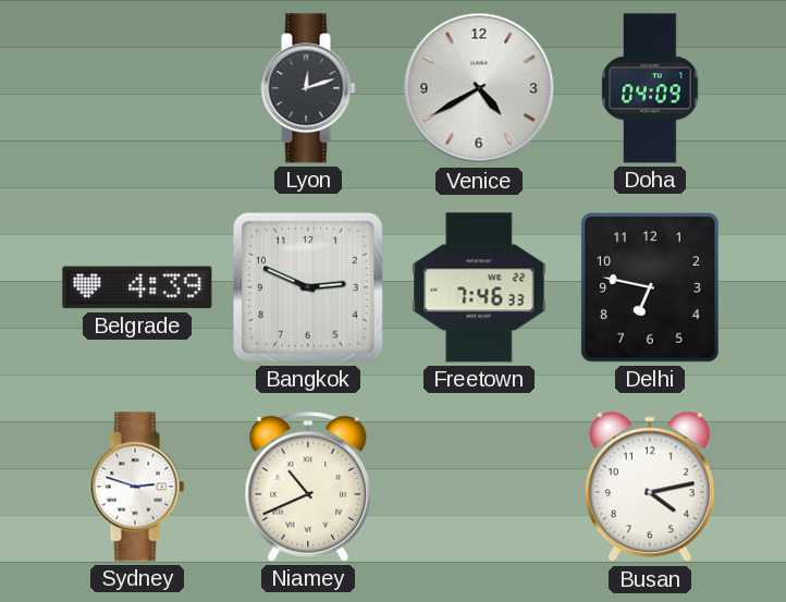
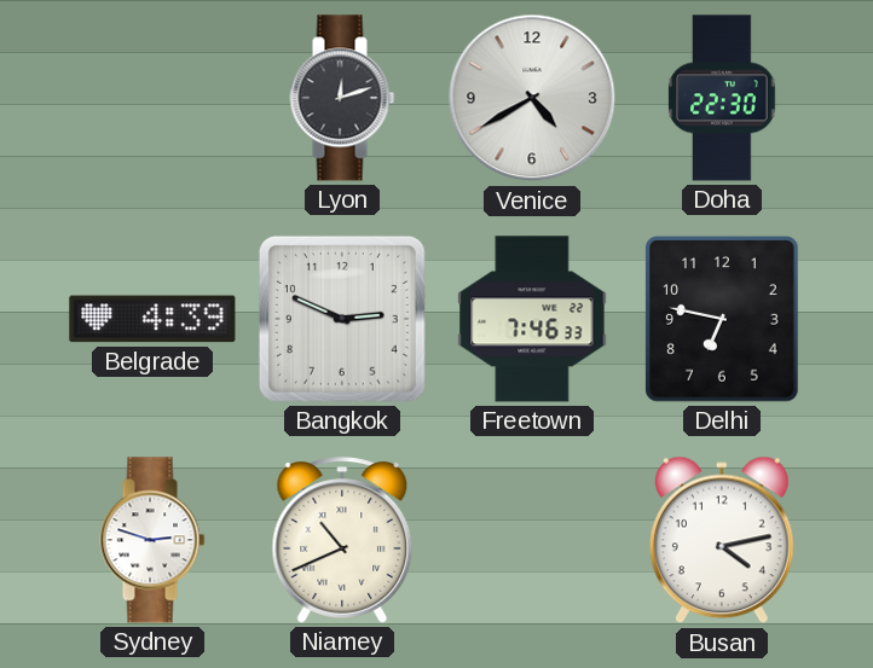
Doha: 04:09 -> 22:30
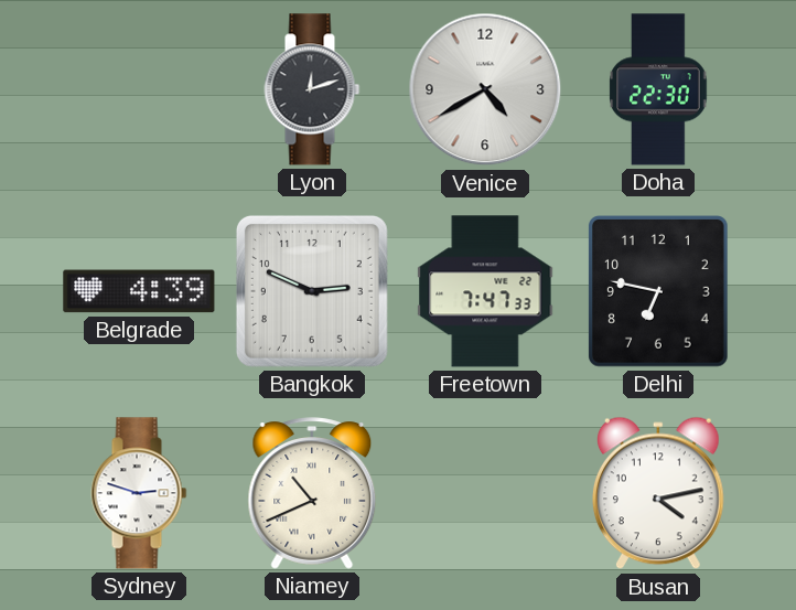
Freetown: 7:46 -> 7:47
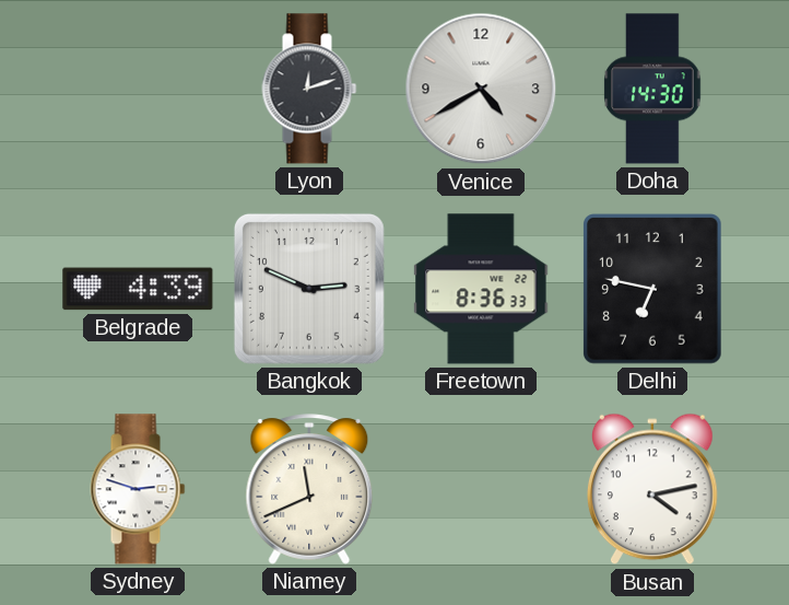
Doha: 22:30 -> 14:30
Freetown: 7:47 -> 8:36
Niamey: 10:41 -> 11:41
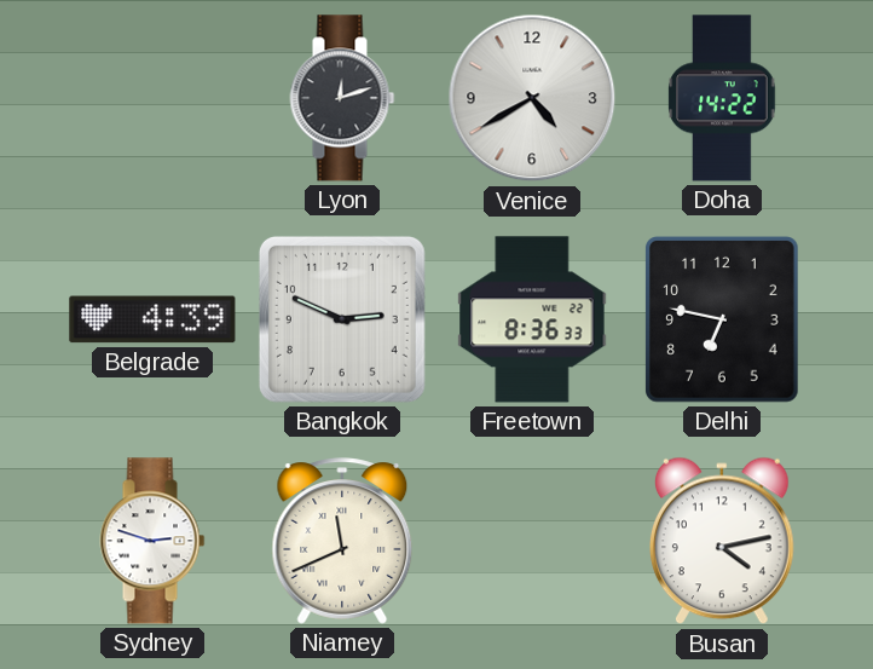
Doha: 14:30 -> 14:22
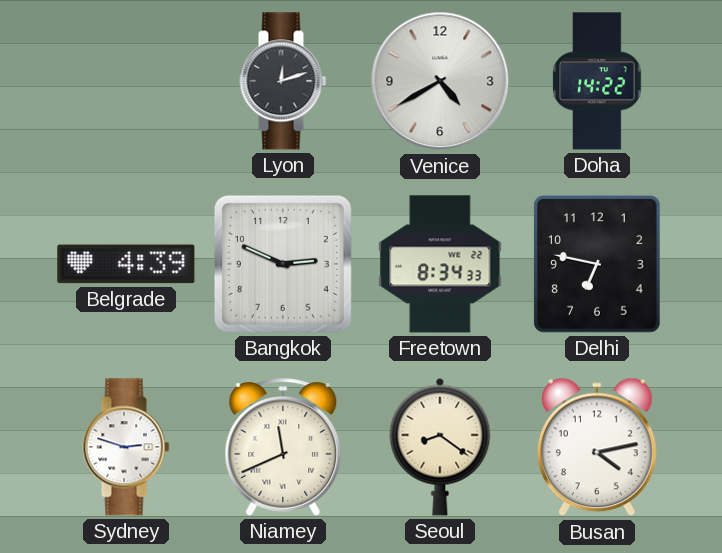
Freetown: 8:36 -> 8:34
Seoul: none -> 8:21
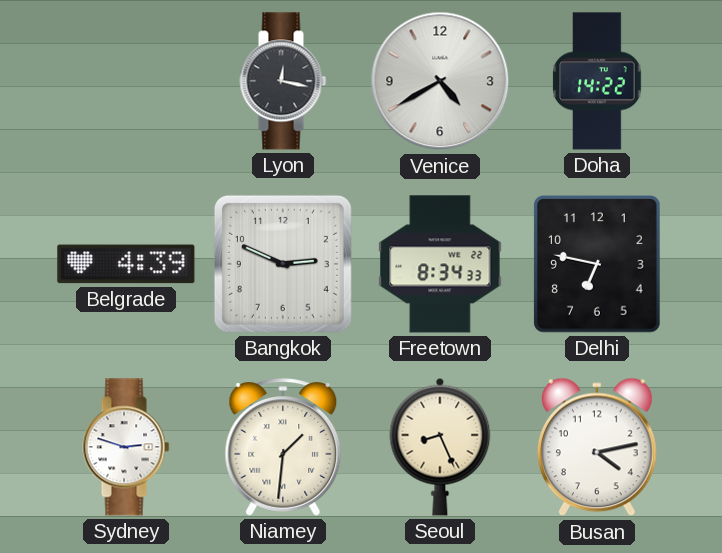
Lyon: 12:12 -> 12:17
Niamey: 11:41 -> 1:31
Seoul: 8:21 -> 8:26
